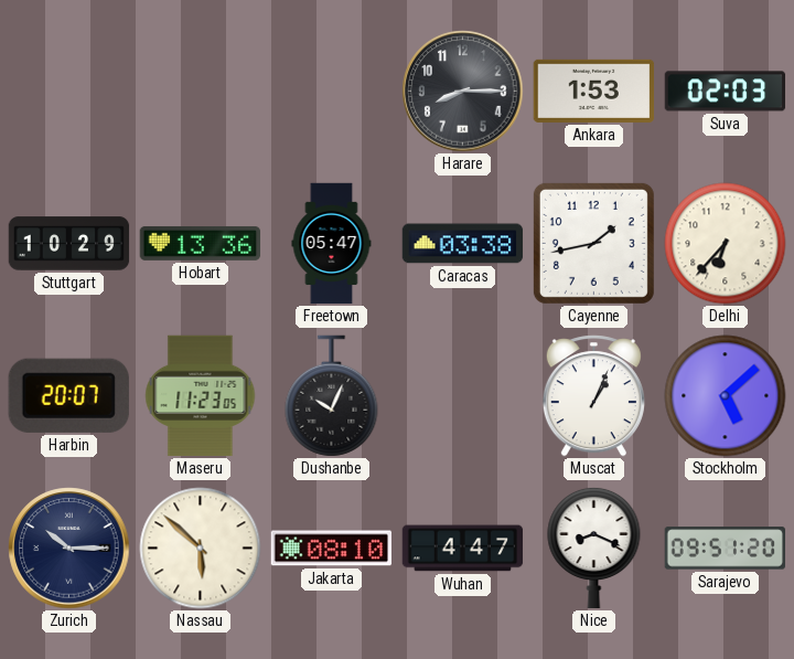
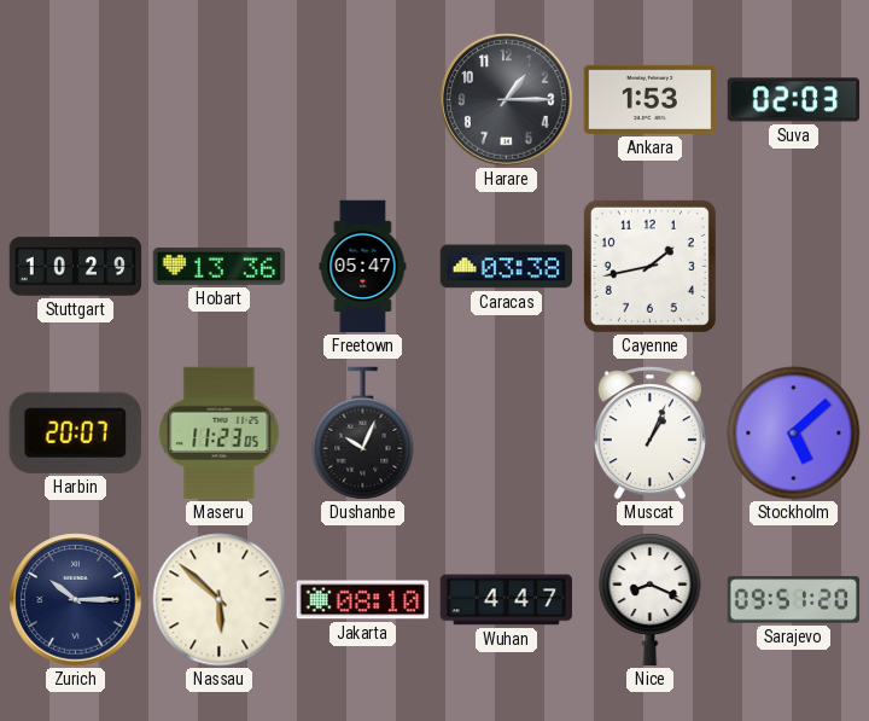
Harare: 8:15 -> 1:15
Delhi: 6:37 -> none
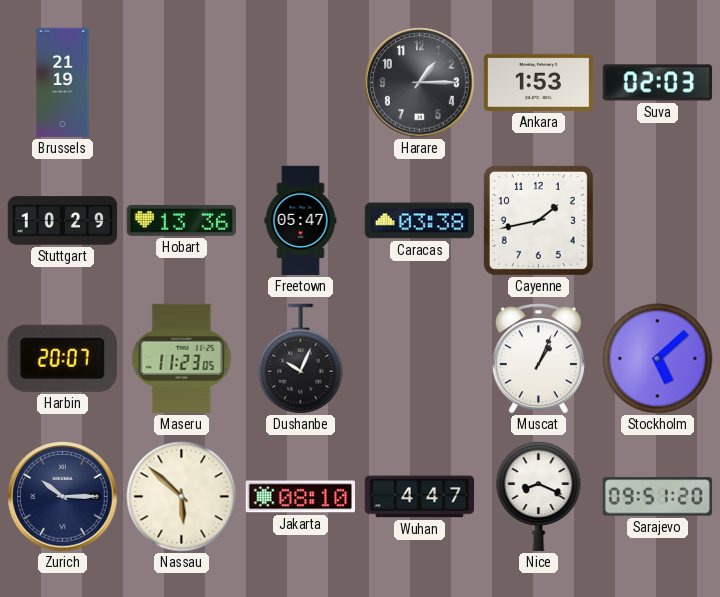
Brussels: none -> 21:19
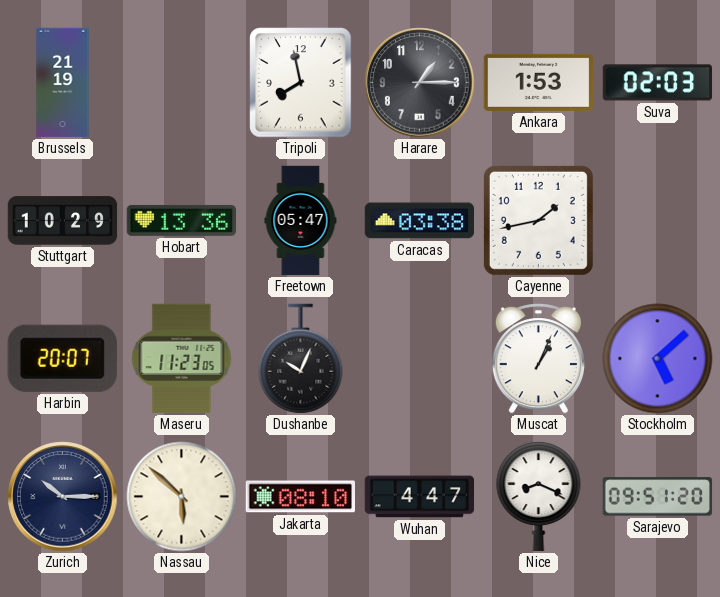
Tripoli: none -> 7:58
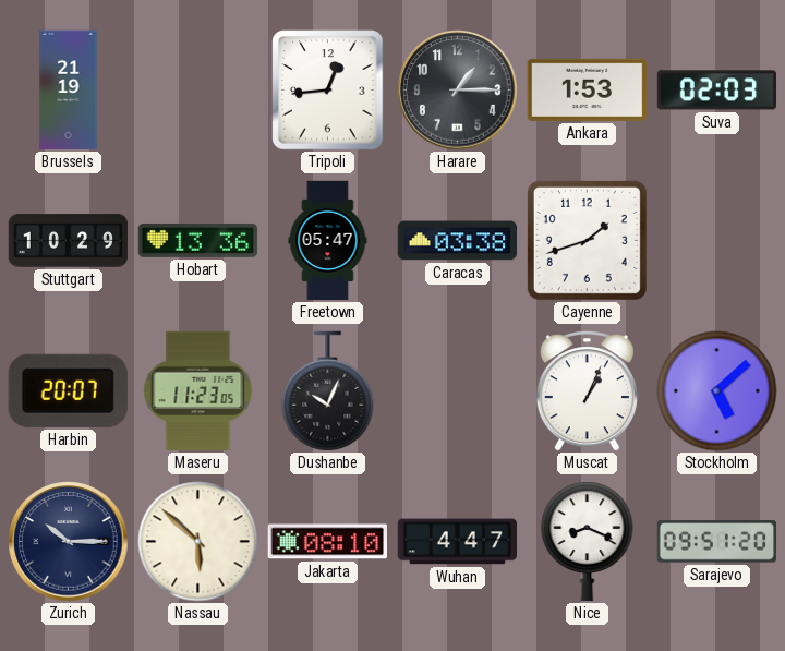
Tripoli: 7:58 -> 12:44
Cayenne: 1:43 -> 1:42
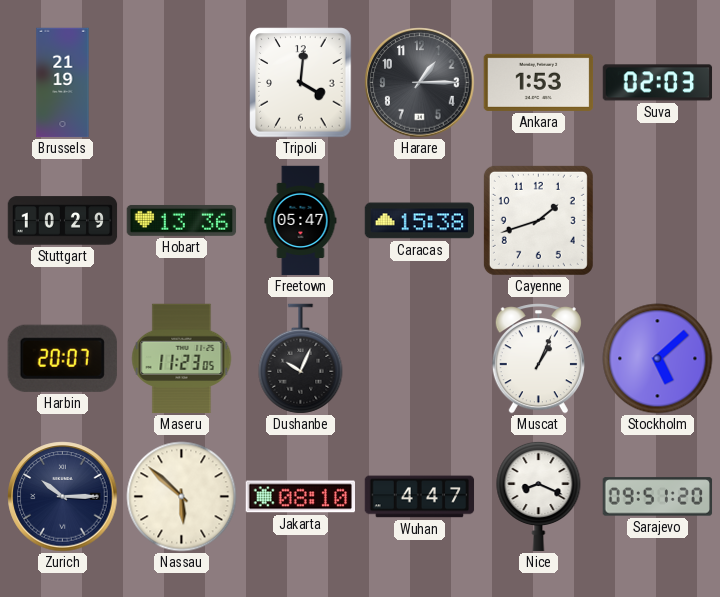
Tripoli: 12:44 -> 4:01
Caracas: 03:38 -> 15:38
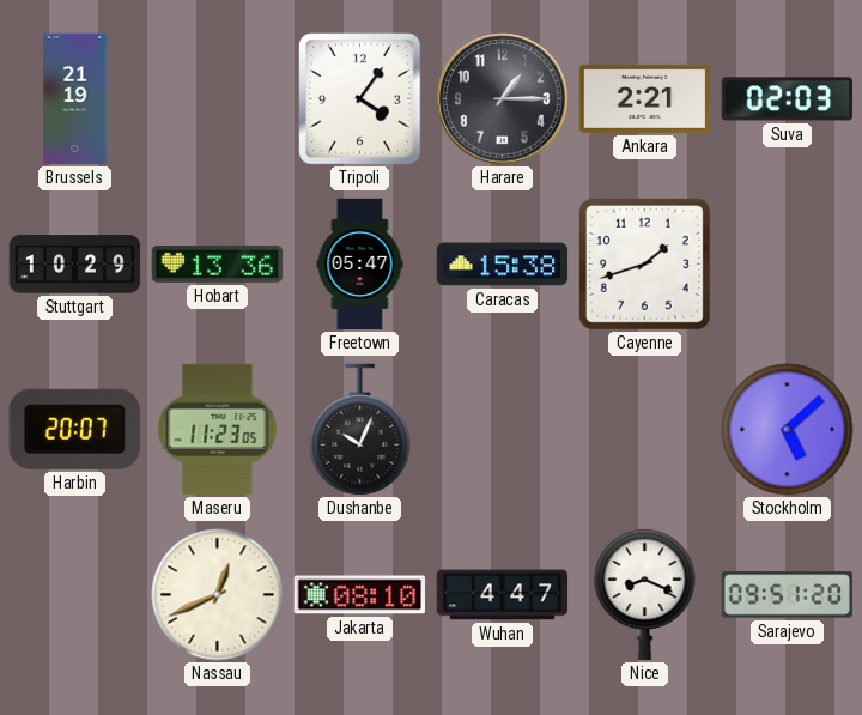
Tripoli: 4:01 -> 4:06
Ankara: 1:53 -> 2:21
Muscat: 1:04 -> none
Zurich: 10:15 -> none
Nassau: 5:52 -> 12:41
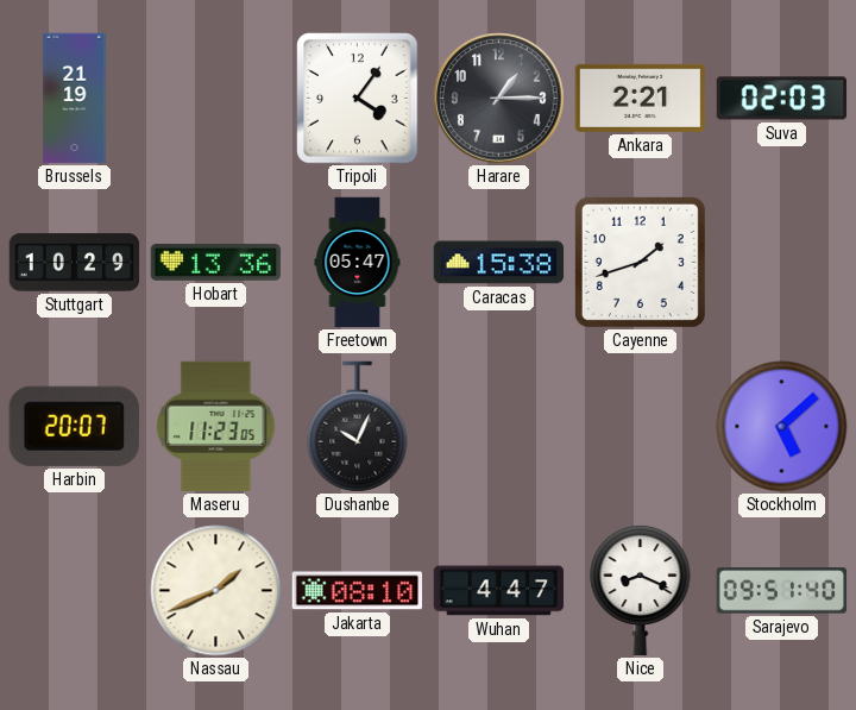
Nassau: 12:41 -> 1:41
Sarajevo: 09:51:20 -> 09:51:40
